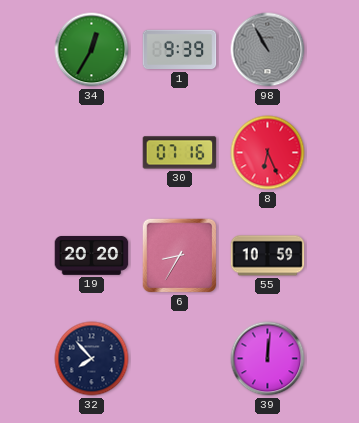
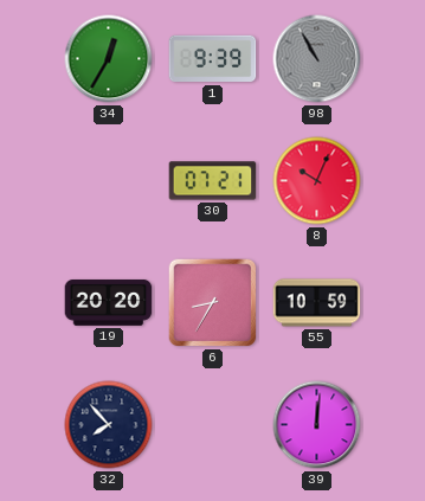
30: 07:16 -> 07:21
8: 6:26 -> 10:04
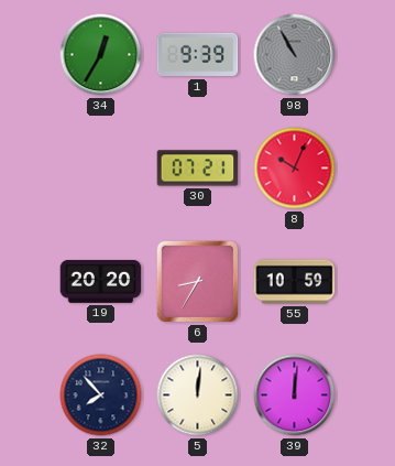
5: none -> 12:01
